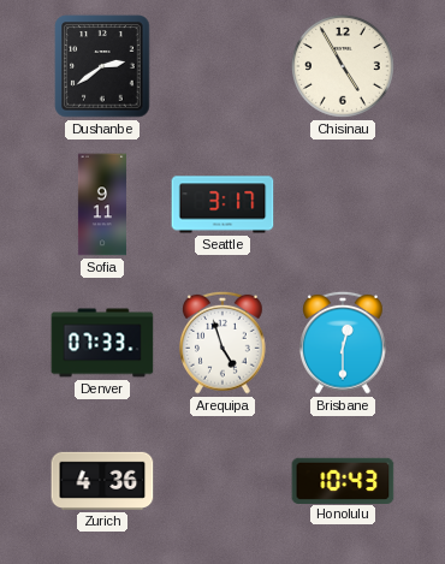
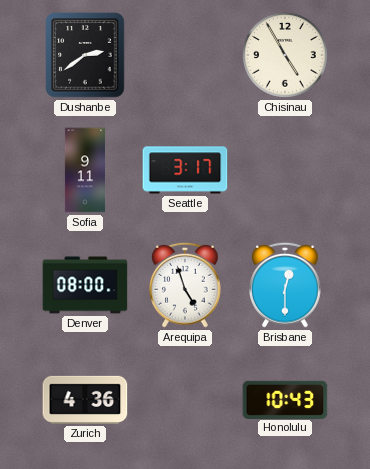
Denver: 07:33 -> 08:00
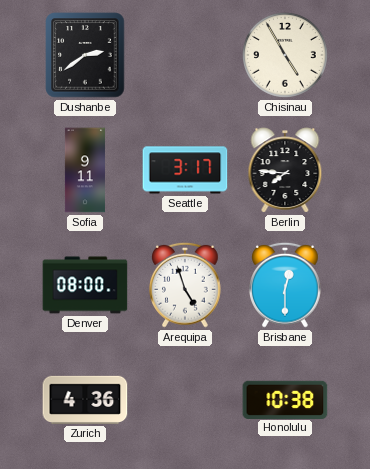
Berlin: none -> 7:46
Honolulu: 10:43 -> 10:38
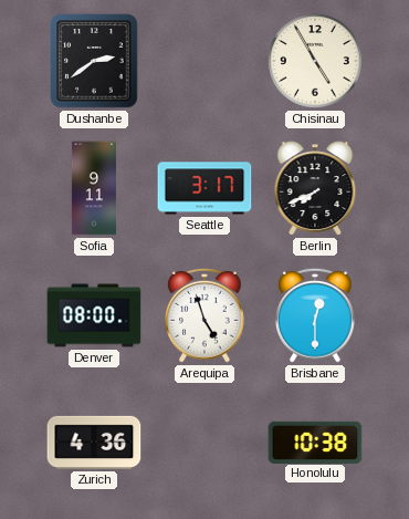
Berlin: 7:46 -> 7:41
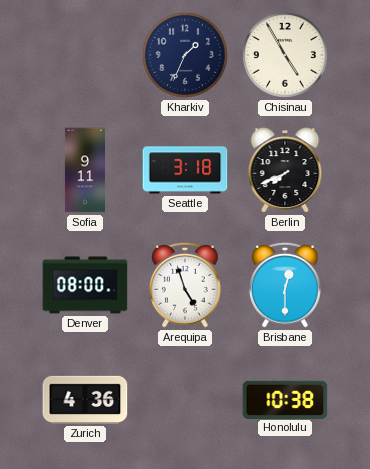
Dushanbe: 2:39 -> none
Kharkiv: none -> 1:34
Seattle: 3:17 -> 3:18
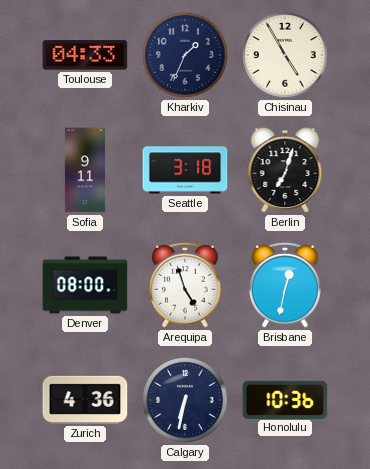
Toulouse: none -> 04:33
Berlin: 7:41 -> 7:03
Brisbane: 12:30 -> 12:32
Calgary: none -> 6:32
Honolulu: 10:38 -> 10:36
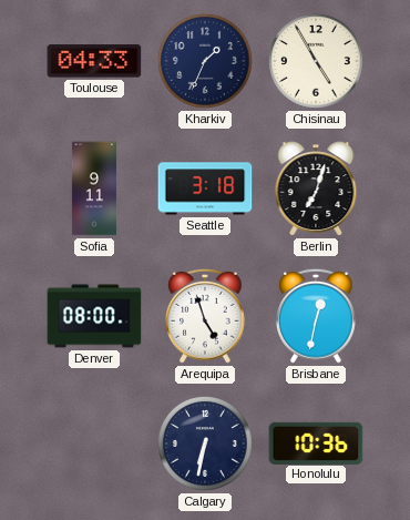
Zurich: 4:36 -> none
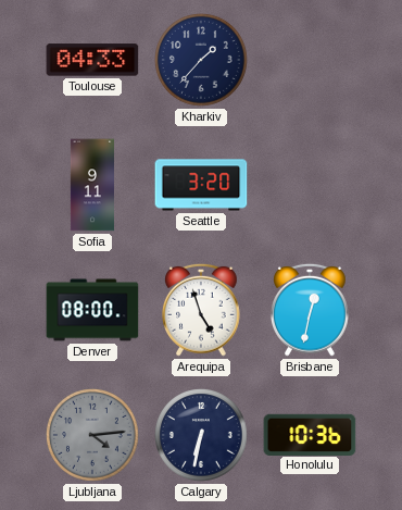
Kharkiv: 1:34 -> 1:37
Chisinau: 4:55 -> none
Seattle: 3:18 -> 3:20
Berlin: 7:03 -> none
Ljubljana: none -> 4:14
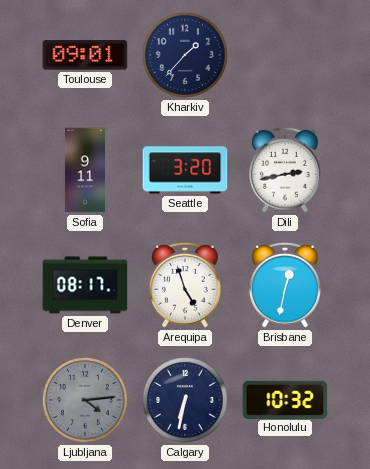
Toulouse: 04:33 -> 09:01
Dili: none -> 2:43
Denver: 08:00 -> 08:17
Honolulu: 10:36 -> 10:32
